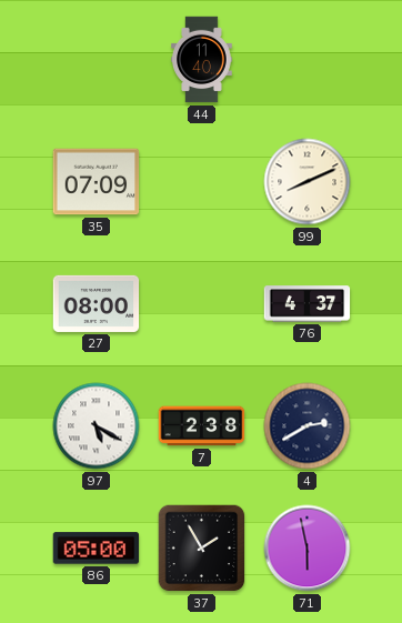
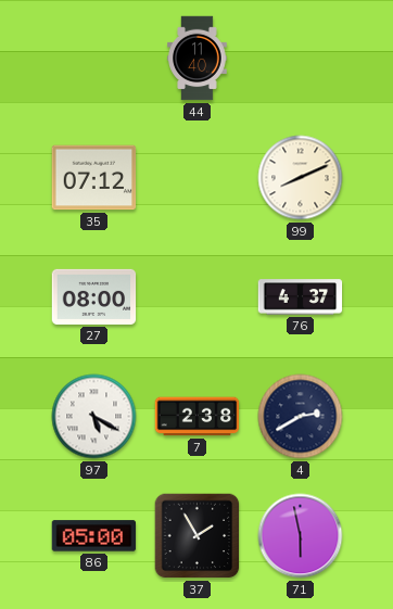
35: 07:09 -> 07:12
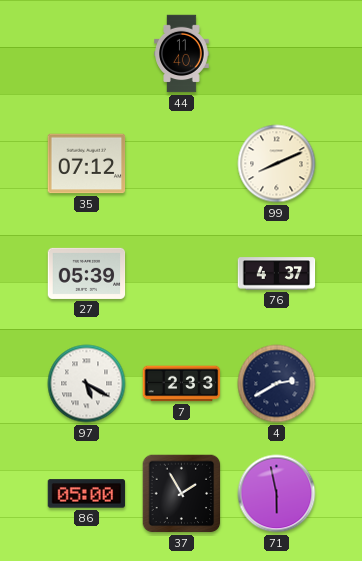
27: 08:00 -> 05:39
7: 2:38 -> 2:33
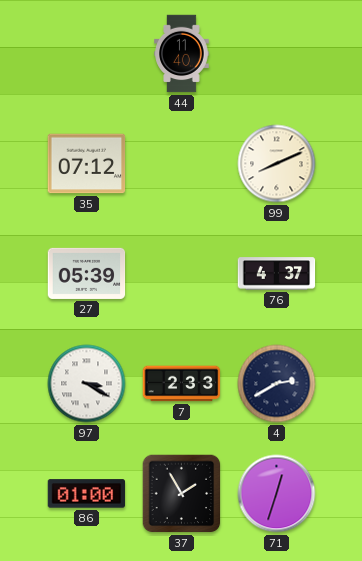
97: 5:20 -> 3:20
86: 05:00 -> 01:00
71: 5:58 -> 12:33
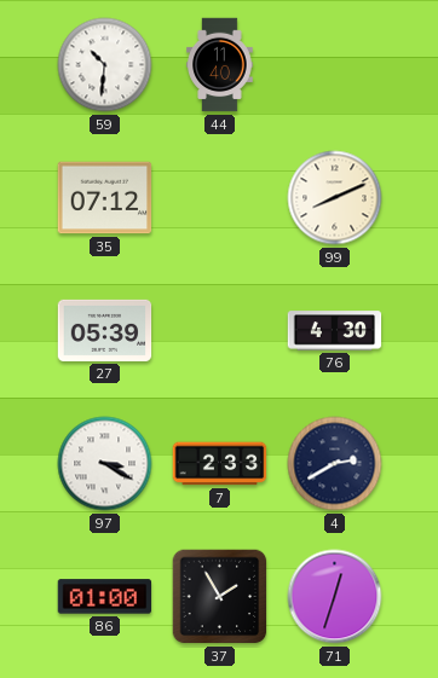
59: none -> 10:31
76: 4:37 -> 4:30
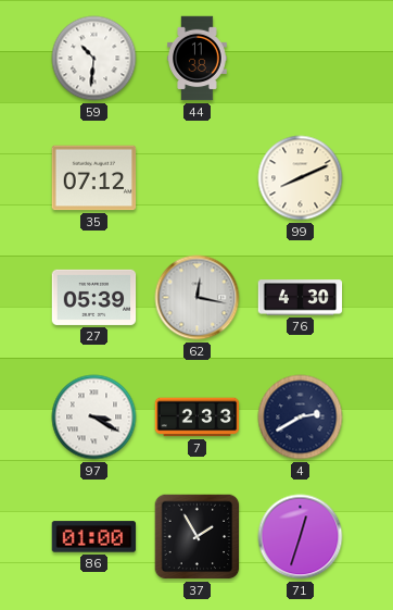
44: 11:40 -> 11:38
62: none -> 12:17
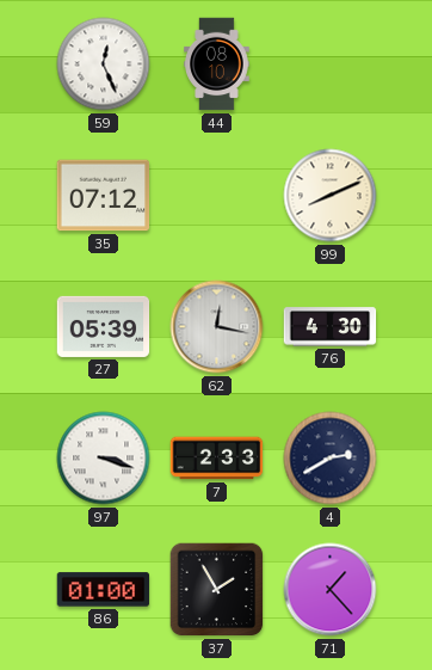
59: 10:31 -> 12:26
44: 11:38 -> 08:10
97: 3:20 -> 3:18
71: 12:33 -> 1:23
